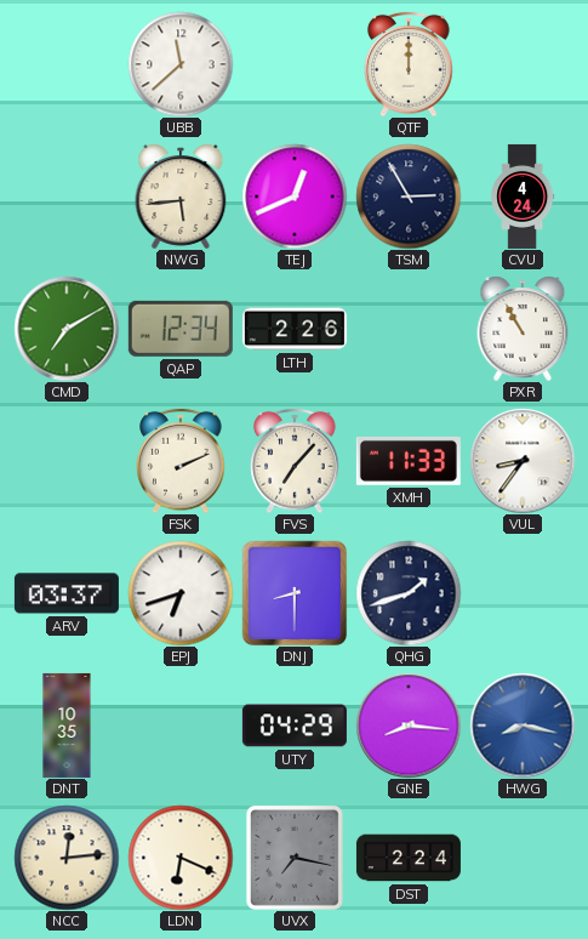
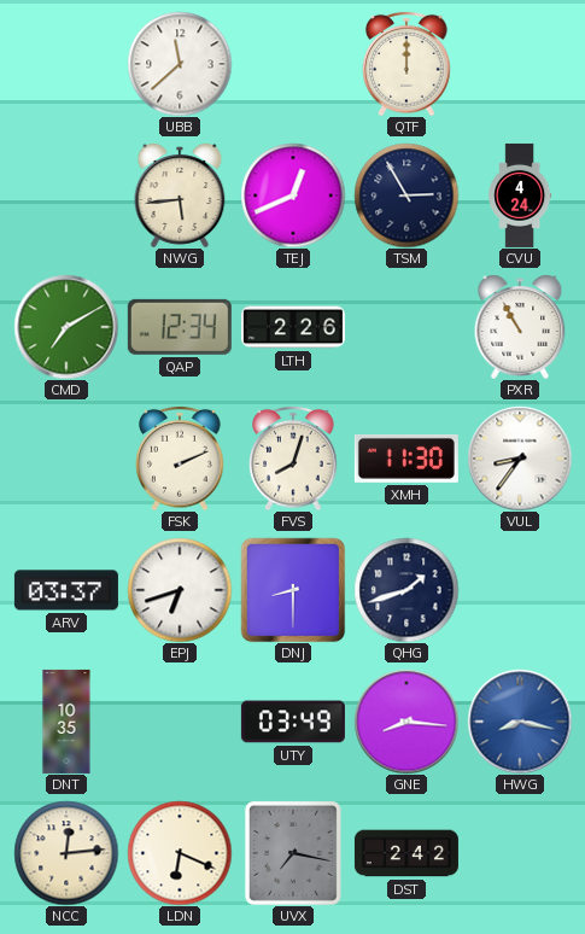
FVS: 7:07 -> 8:03
XMH: 11:33 -> 11:30
UTY: 04:29 -> 03:49
DST: 2:24 -> 2:42
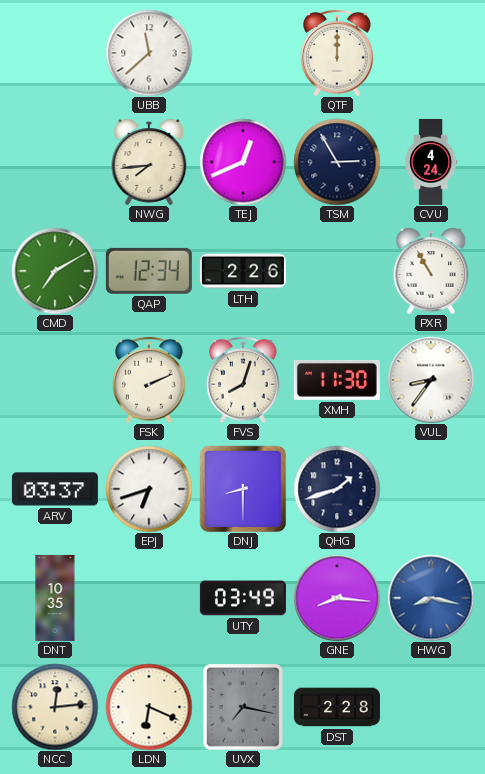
NWG: 5:44 -> 7:44
DST: 2:42 -> 2:28
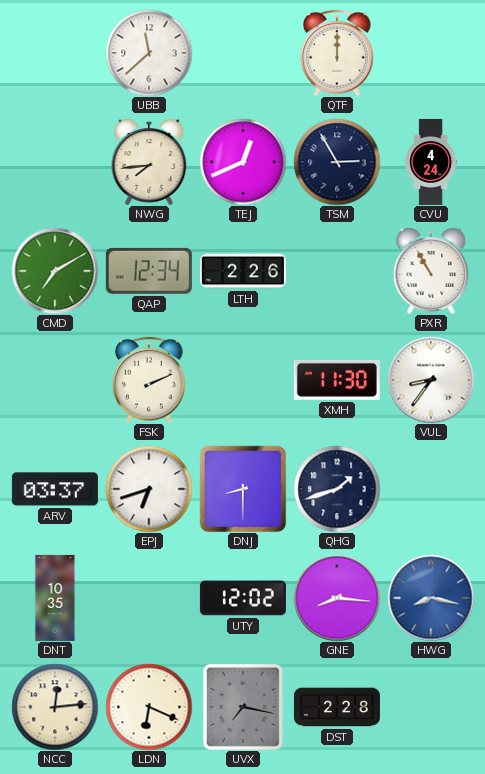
FVS: 8:03 -> none
UTY: 03:49 -> 12:02
